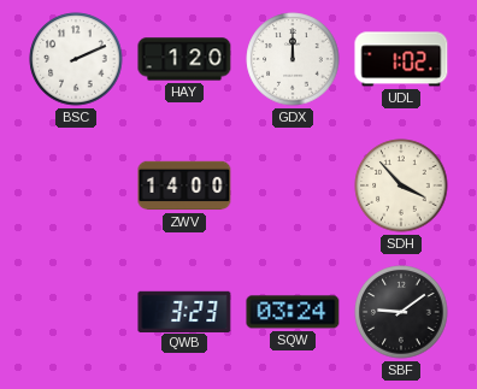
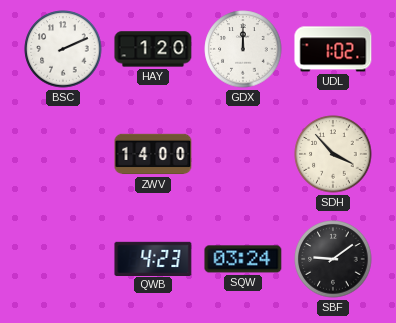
QWB: 3:23 -> 4:23
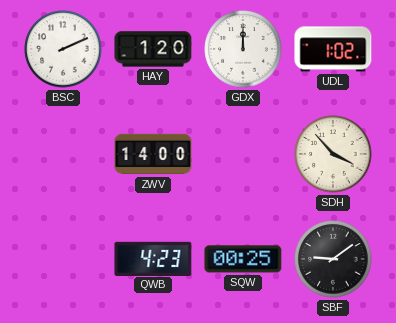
SQW: 03:24 -> 00:25
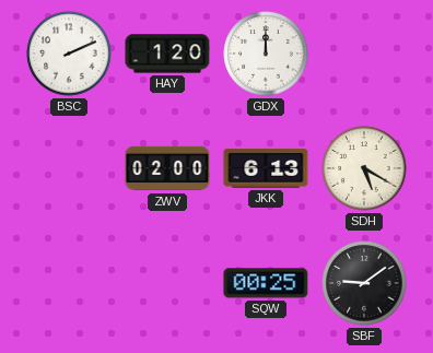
UDL: 1:02 -> none
ZWV: 14:00 -> 02:00
JKK: none -> 6:13
SDH: 3:53 -> 5:20
QWB: 4:23 -> none
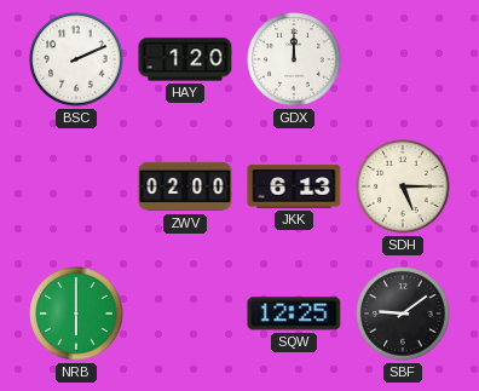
SDH: 5:20 -> 5:15
NRB: none -> 6:00
SQW: 00:25 -> 12:25
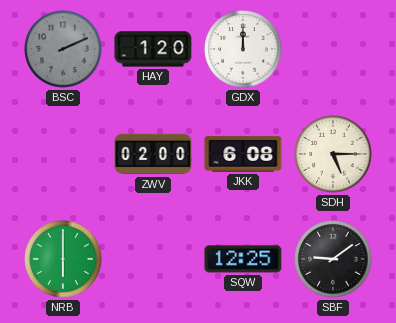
BSC dial: white -> grey
JKK: 6:13 -> 6:08
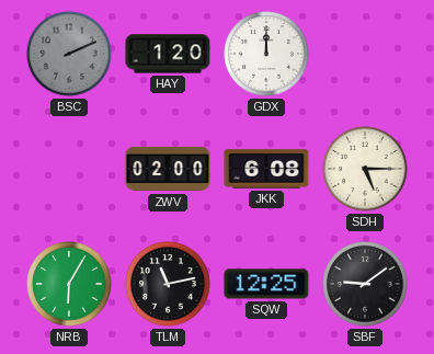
NRB: 6:00 -> 6:05
TLM: none -> 11:13
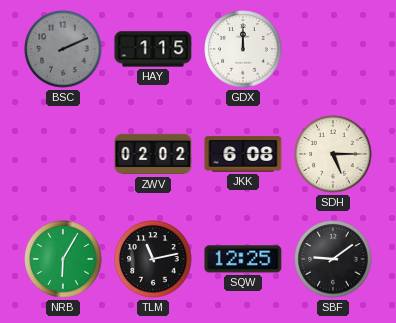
HAY: 1:20 -> 1:15
ZWV: 02:00 -> 02:02
